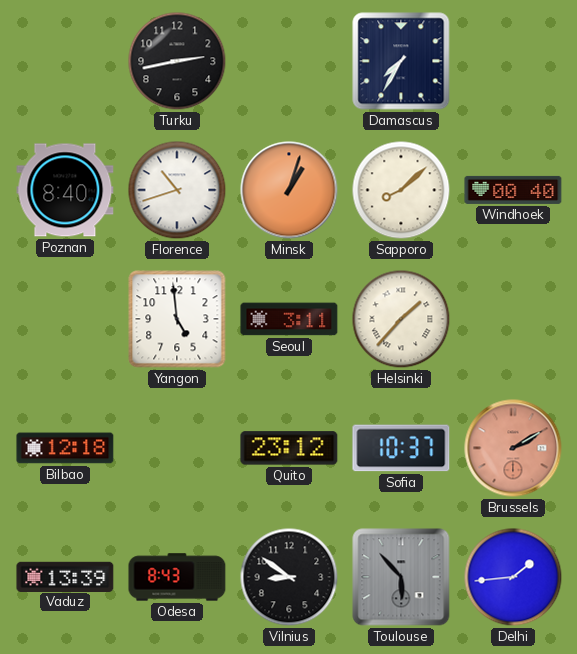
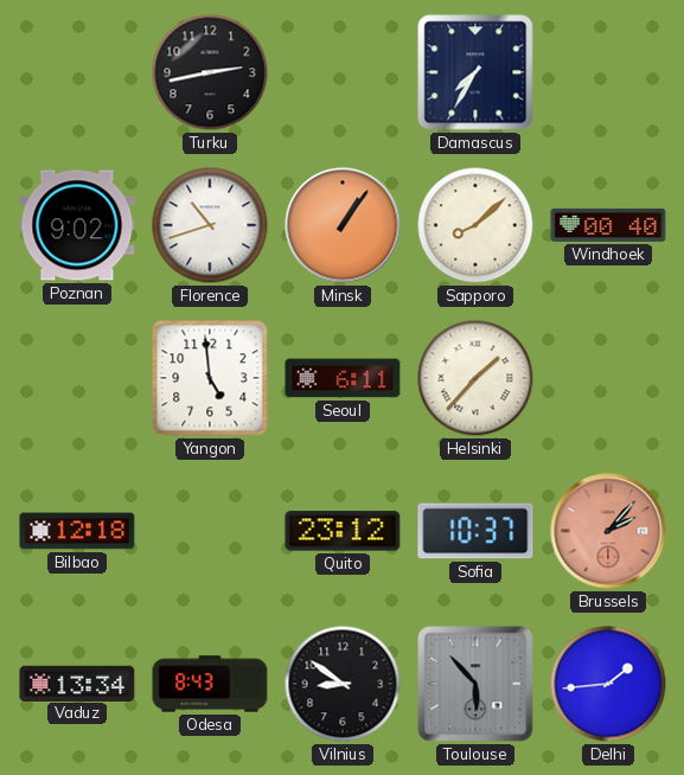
Poznan: 8:40 -> 9:02
Minsk: 1:03 -> 1:06
Seoul: 3:11 -> 6:11
Brussels: 2:10 -> 2:07
Vaduz: 13:39 -> 13:34
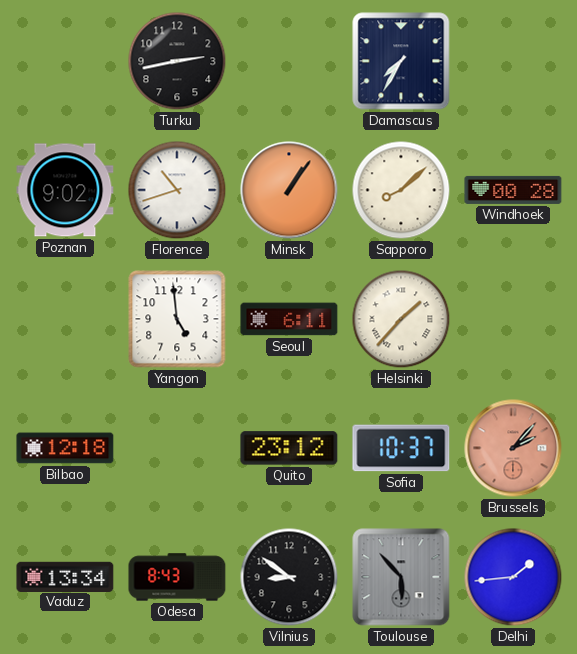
Windhoek: 00:40 -> 00:28
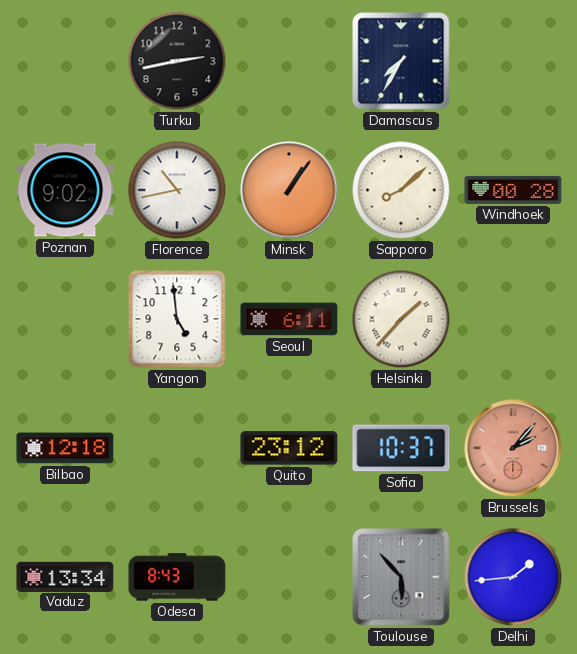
Florence: 10:42 -> 10:43
Vilnius: 8:51 -> none
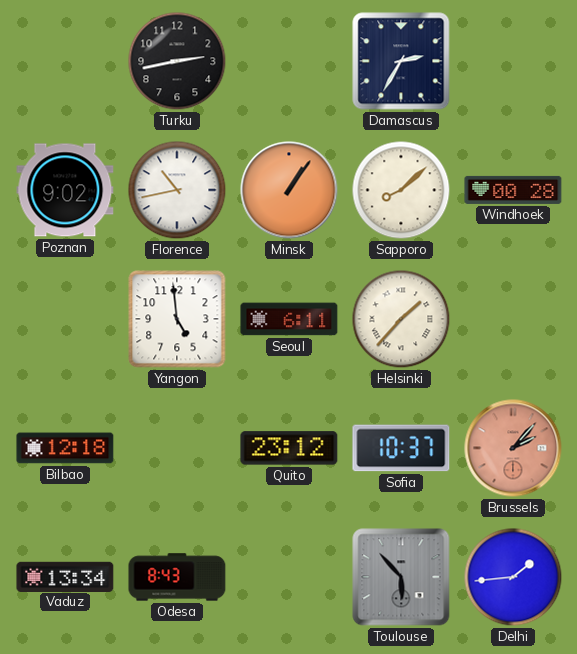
Damascus: 7:35 -> 2:35
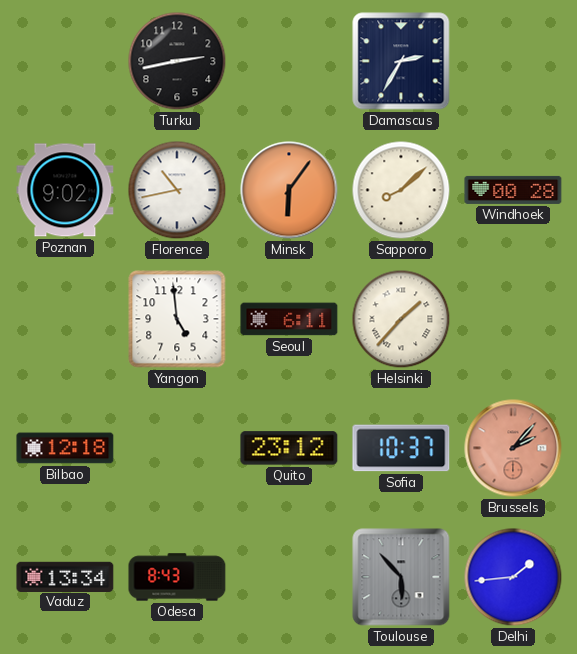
Minsk: 1:06 -> 6:06
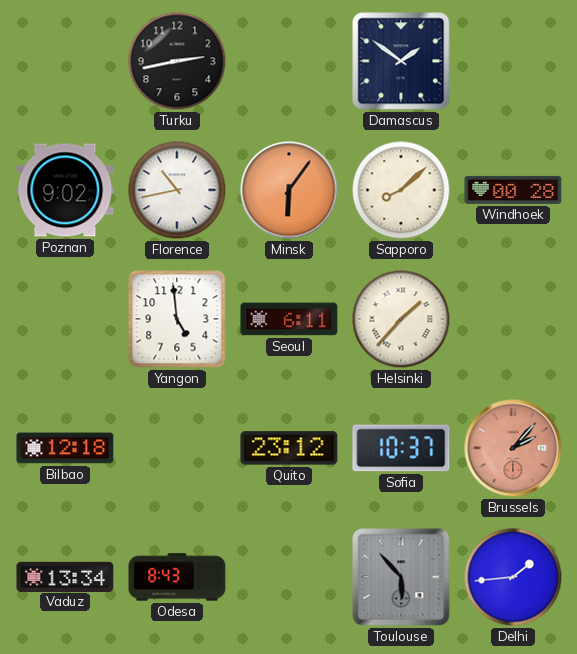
Damascus: 2:35 -> 1:51
